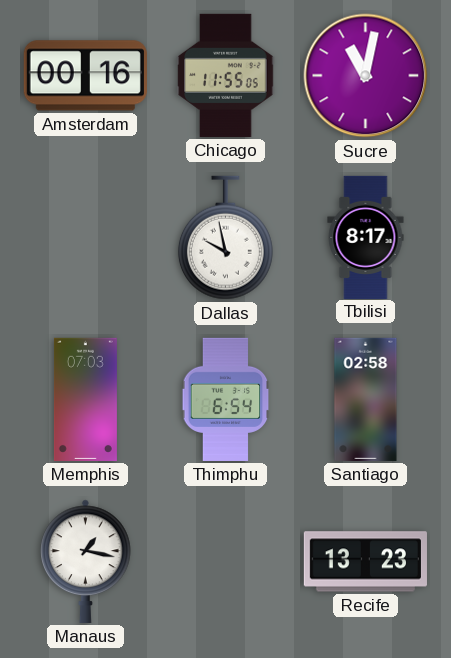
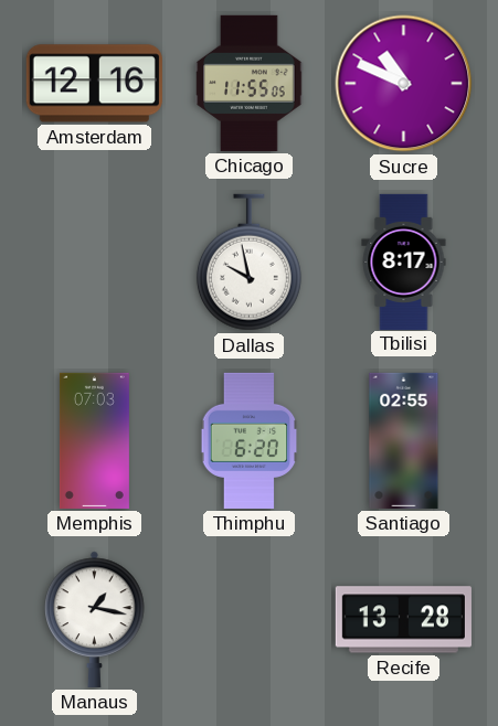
Amsterdam: 00:16 -> 12:16
Sucre: 11:02 -> 10:49
Thimphu: 6:54 -> 6:20
Santiago: 02:58 -> 02:55
Recife: 13:23 -> 13:28
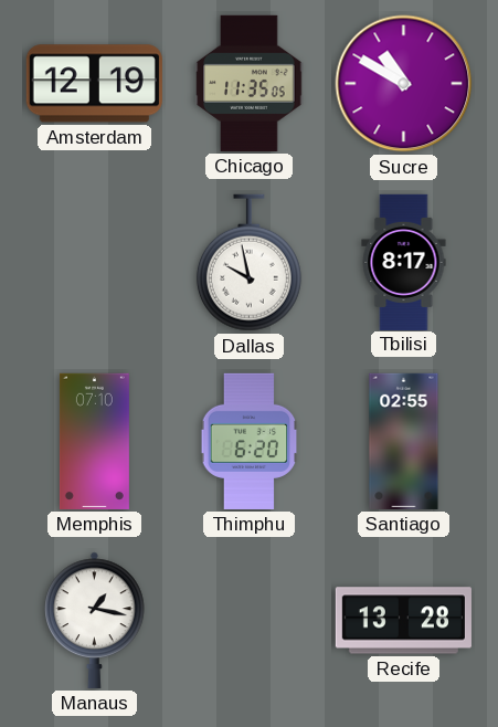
Amsterdam: 12:16 -> 12:19
Chicago: 11:55 -> 11:35
Sucre: 10:49 -> 10:50
Memphis: 07:03 -> 07:10
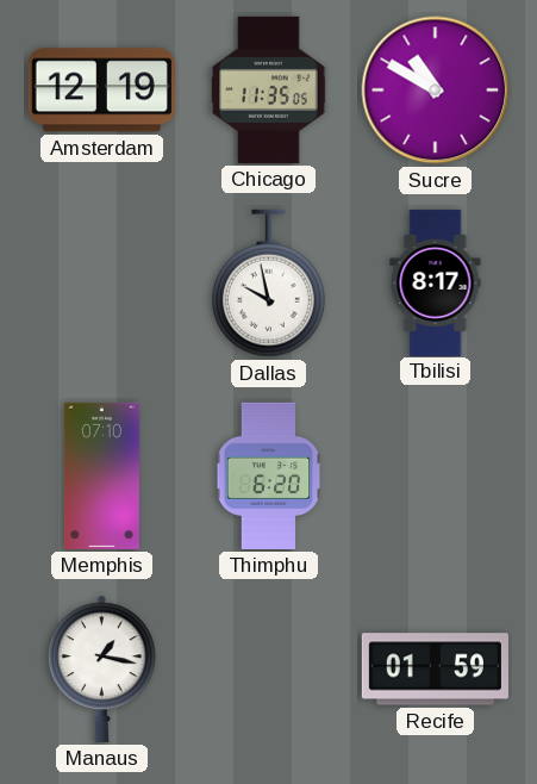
Santiago: 02:55 -> none
Recife: 13:28 -> 01:59
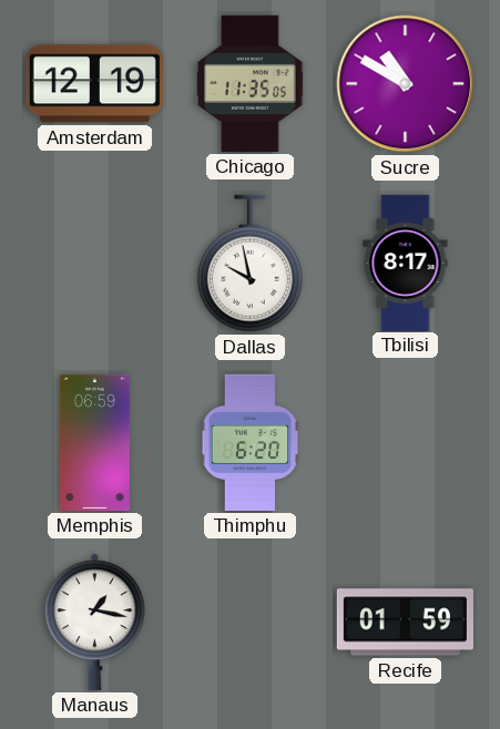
Memphis: 07:10 -> 06:59
